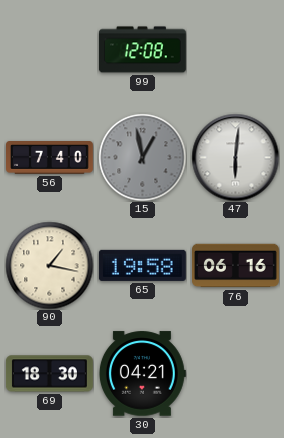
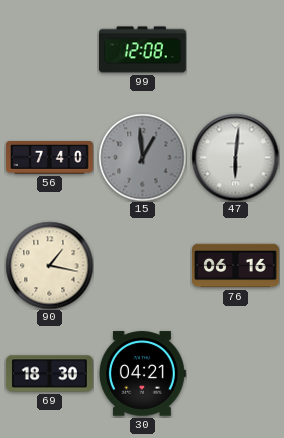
15: 12:58 -> 12:59
65: 19:58 -> none
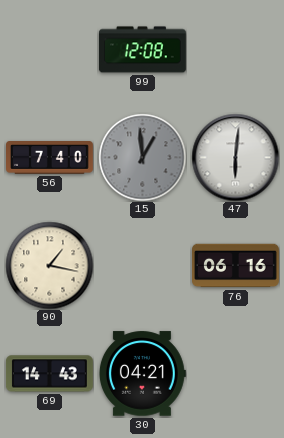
69: 18:30 -> 14:43
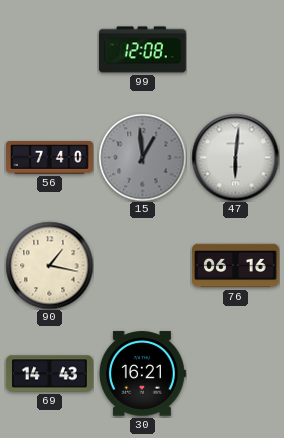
30: 04:21 -> 16:21
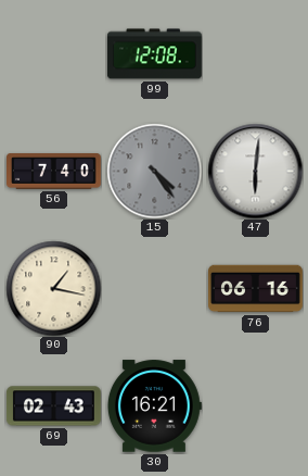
15: 12:59 -> 4:24
69: 14:43 -> 02:43
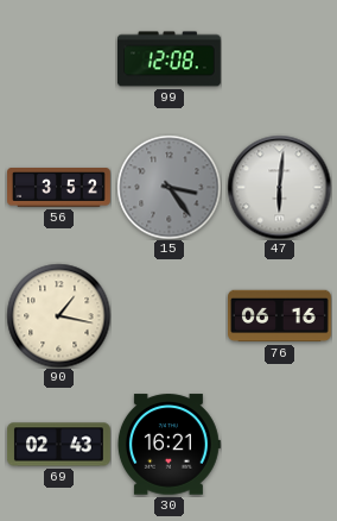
56: 7:40 -> 3:52
15: 4:24 -> 3:24
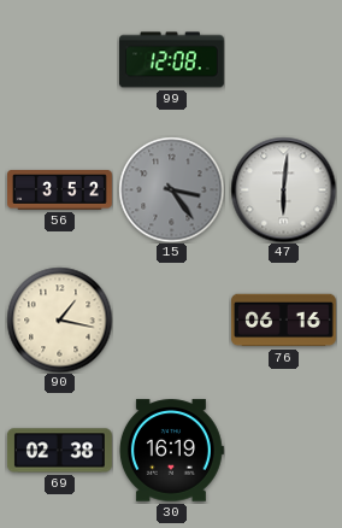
69: 02:43 -> 02:38
30: 16:21 -> 16:19
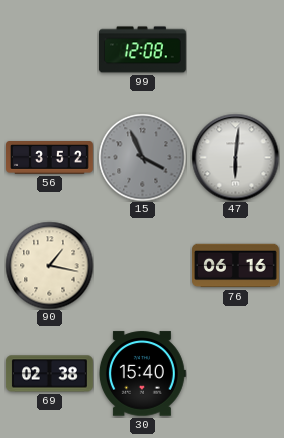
15: 3:24 -> 3:56
30: 16:19 -> 15:40
